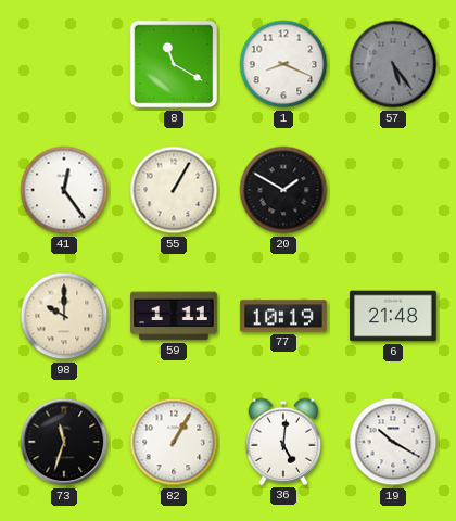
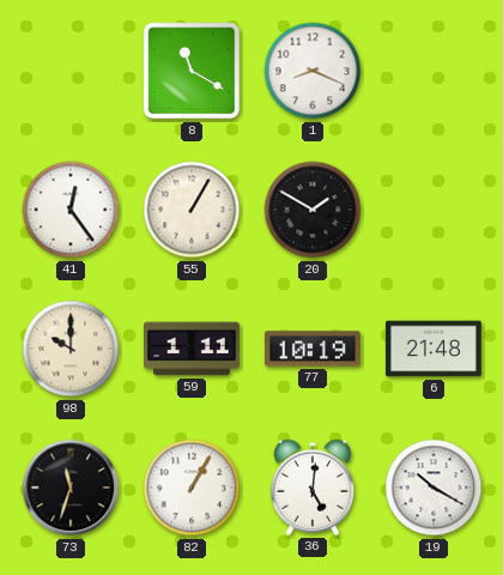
57: 5:24 -> none
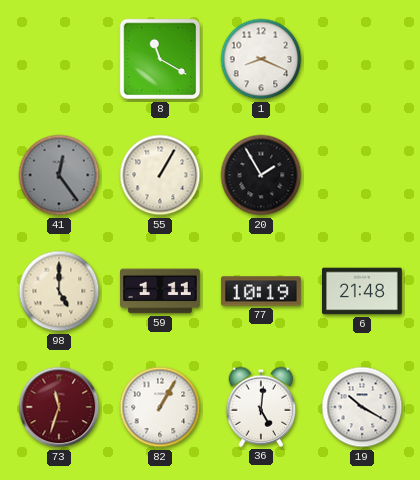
41 dial: white -> grey
20: 1:50 -> 1:55
98: 10:00 -> 5:00
73 dial: black -> burgundy
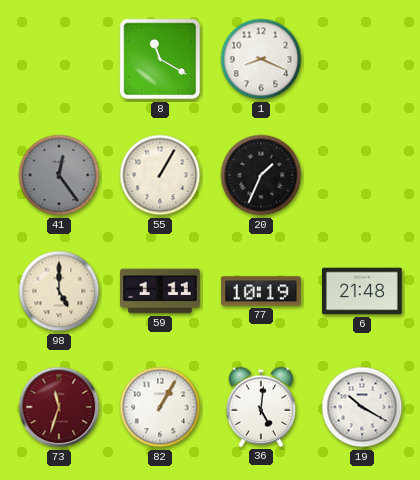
20: 1:55 -> 1:34
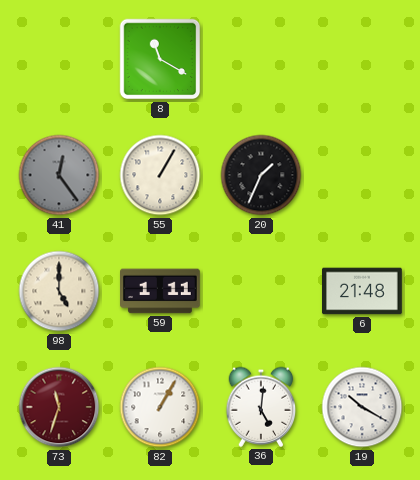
1: 8:19 -> none
77: 10:19 -> none
